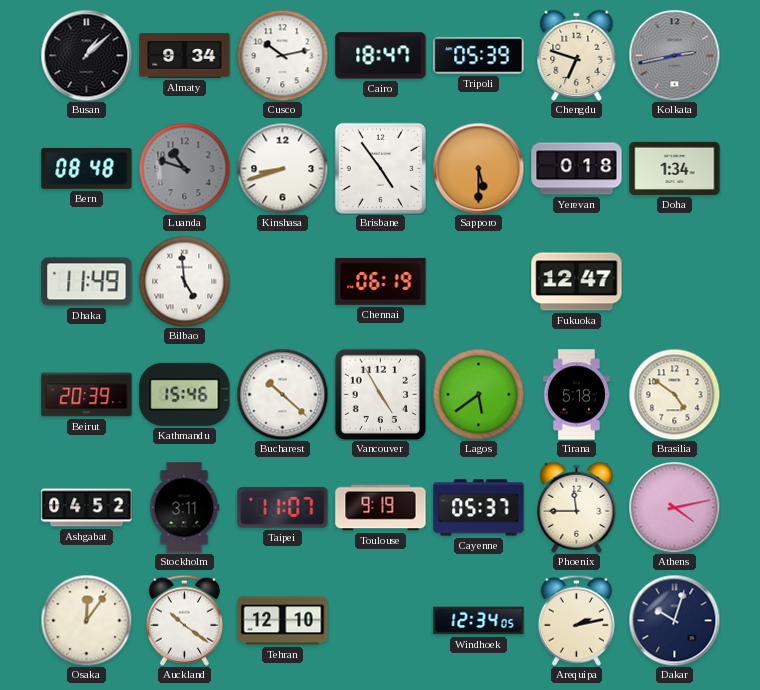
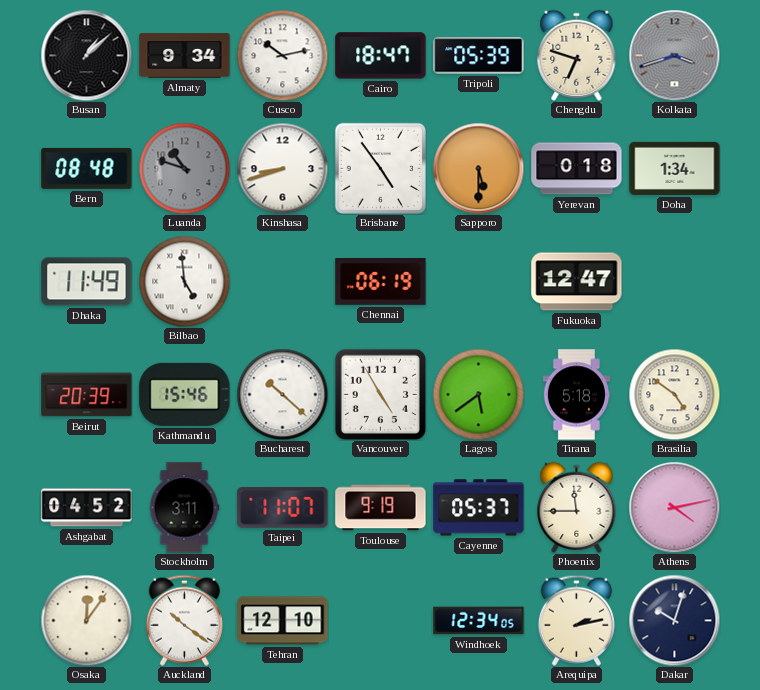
Kolkata: 2:43 -> 3:42
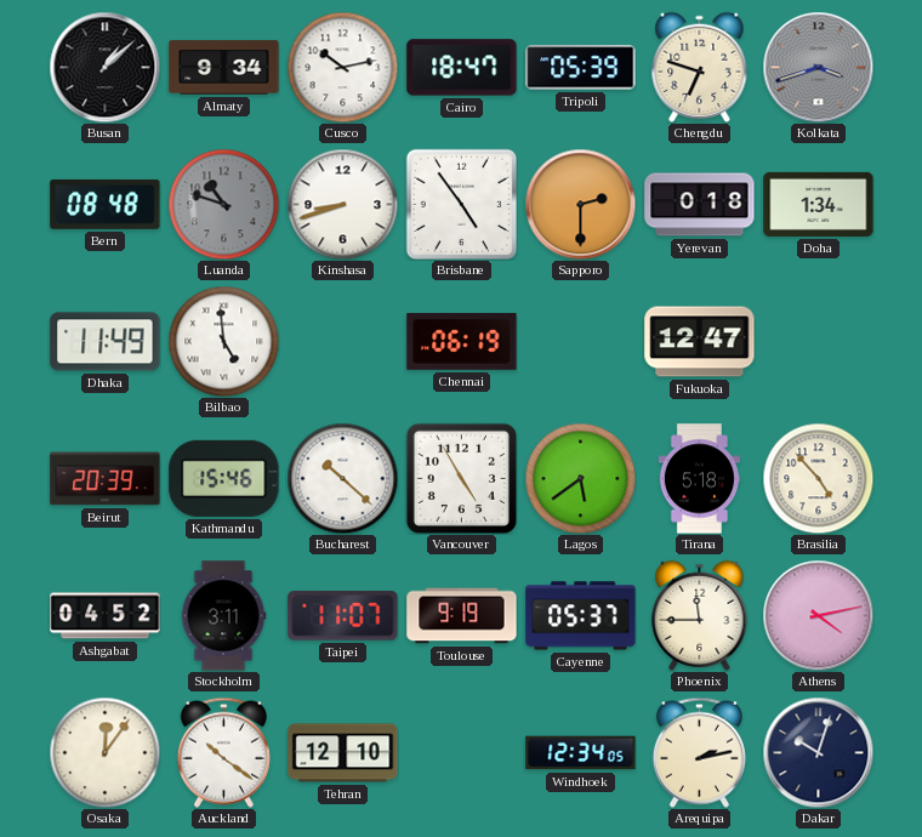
Sapporo: 5:30 -> 2:30
Brasilia: 4:51 -> 4:53
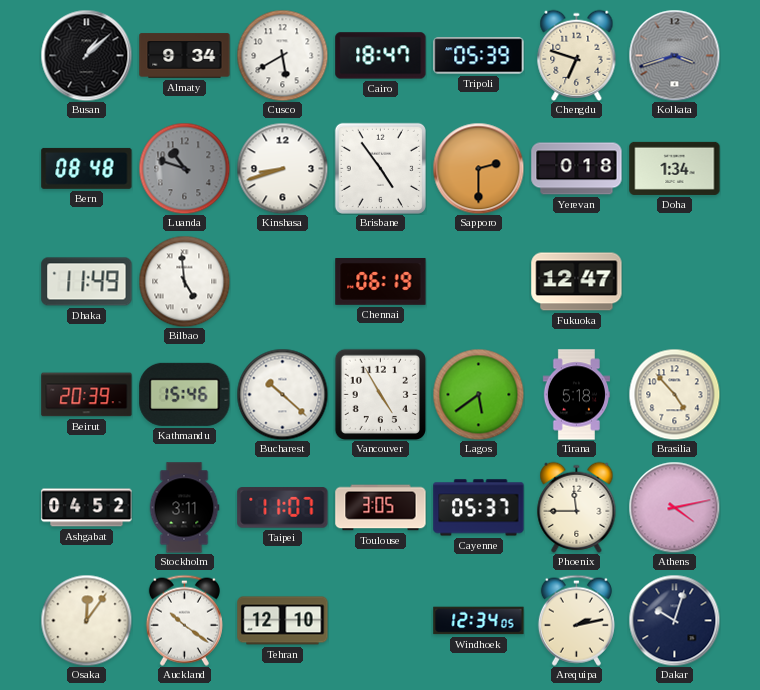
Cusco: 10:13 -> 5:40
Toulouse: 9:19 -> 3:05
